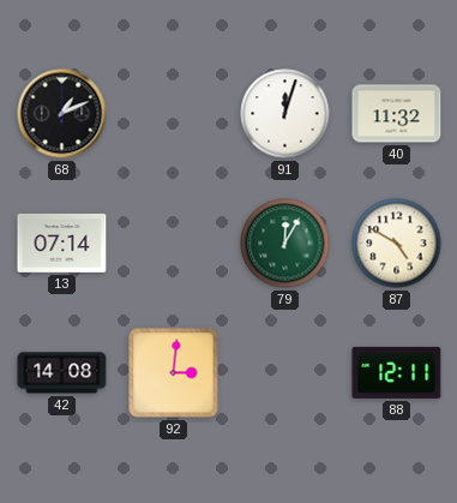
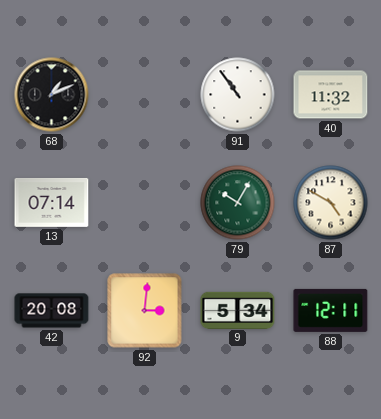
91: 12:03 -> 10:54
79: 12:05 -> 10:05
42: 14:08 -> 20:08
9: none -> 5:34
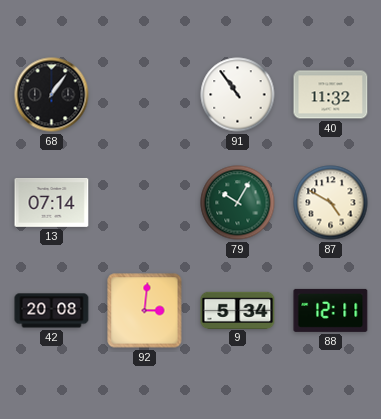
68: 1:11 -> 1:06
